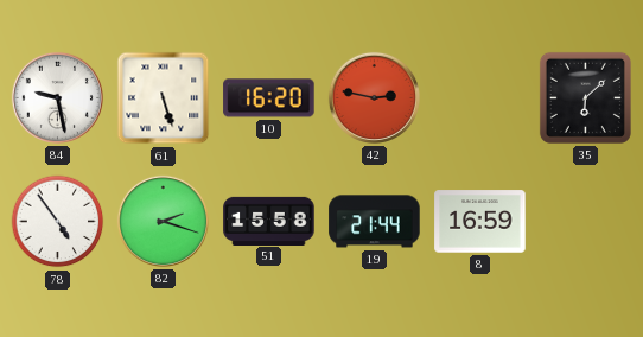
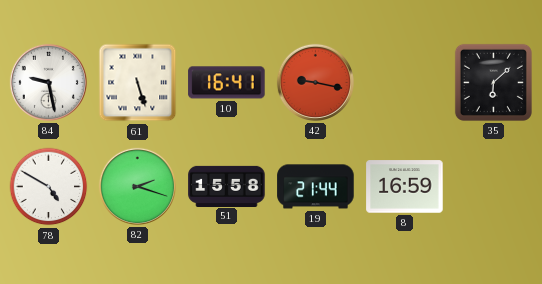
10: 16:20 -> 16:41
42: 2:47 -> 9:17
78: 4:54 -> 4:50
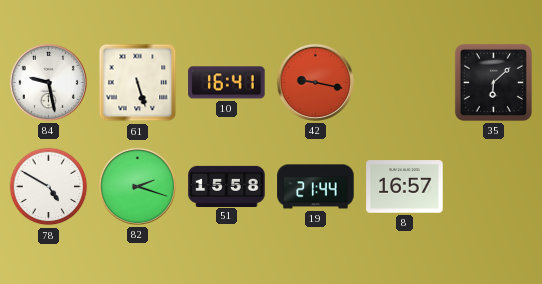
8: 16:59 -> 16:57
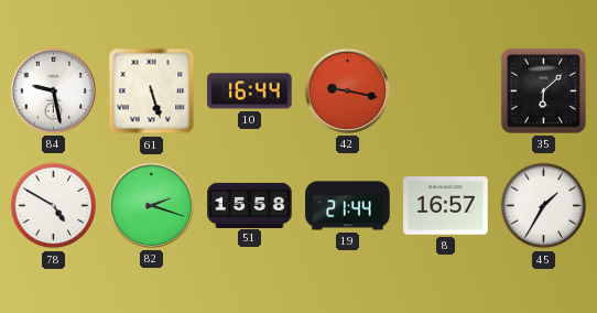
10: 16:41 -> 16:44
45: none -> 1:35
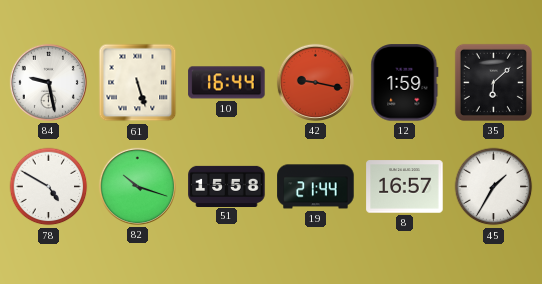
12: none -> 1:59
82: 2:18 -> 10:18
